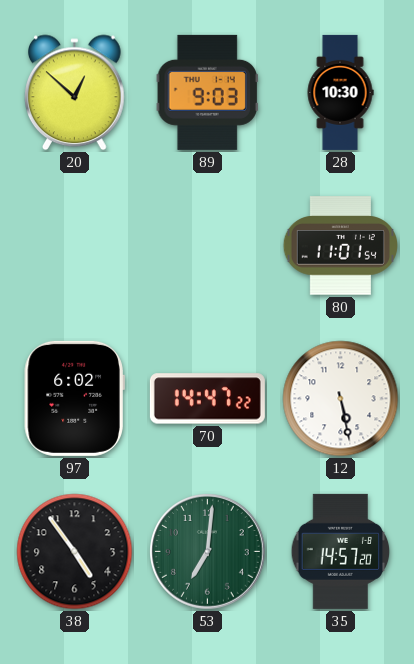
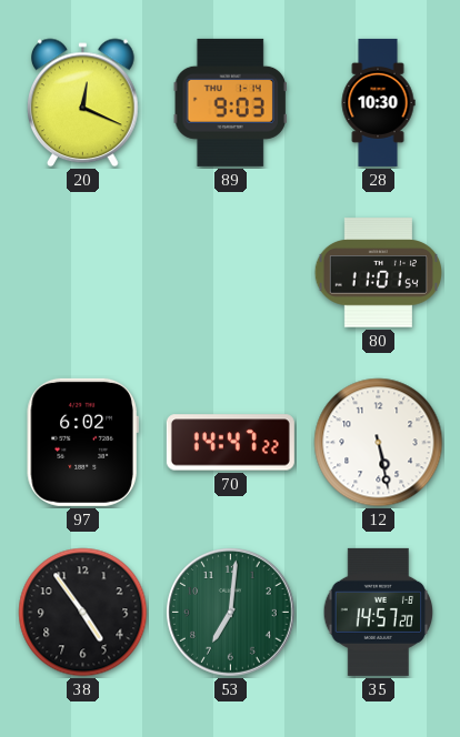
20: 12:52 -> 12:19
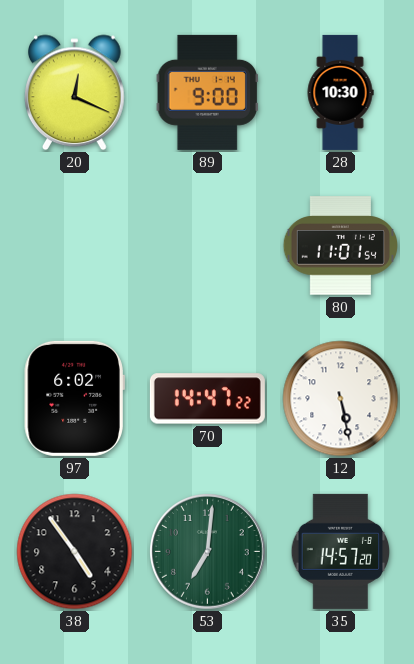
89: 9:03 -> 9:00
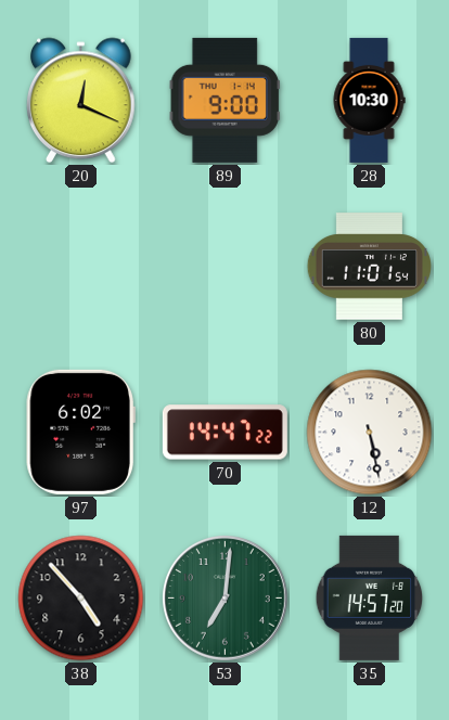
38: 4:54 -> 4:53
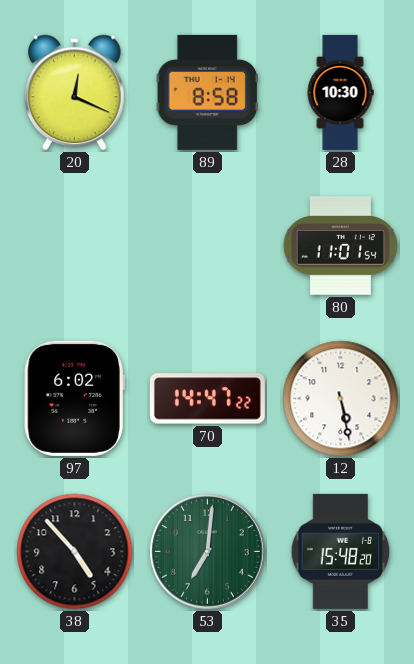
89: 9:00 -> 8:58
35: 14:57 -> 15:48
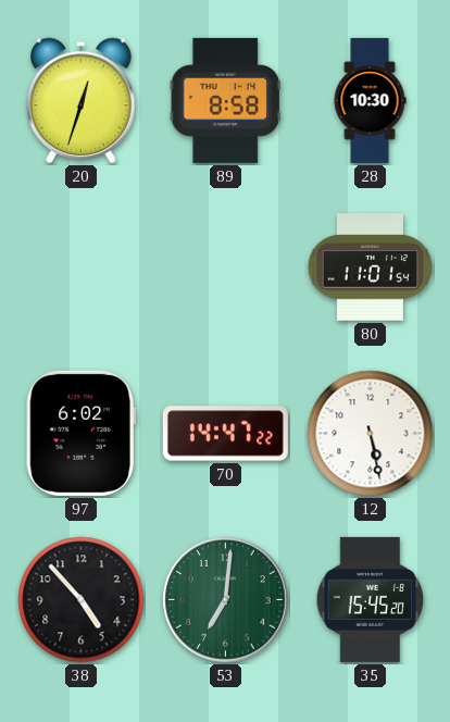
20: 12:19 -> 12:33
35: 15:48 -> 15:45
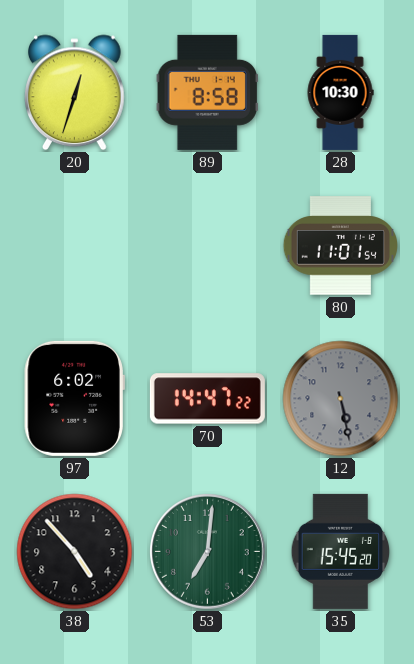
12 dial: white -> grey
